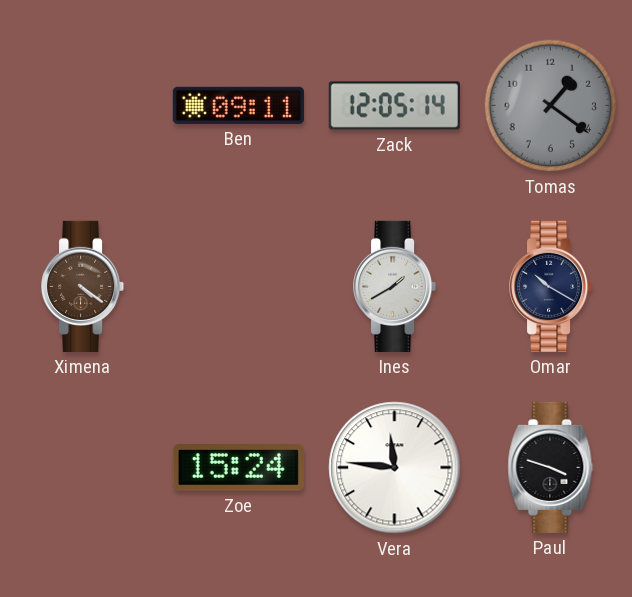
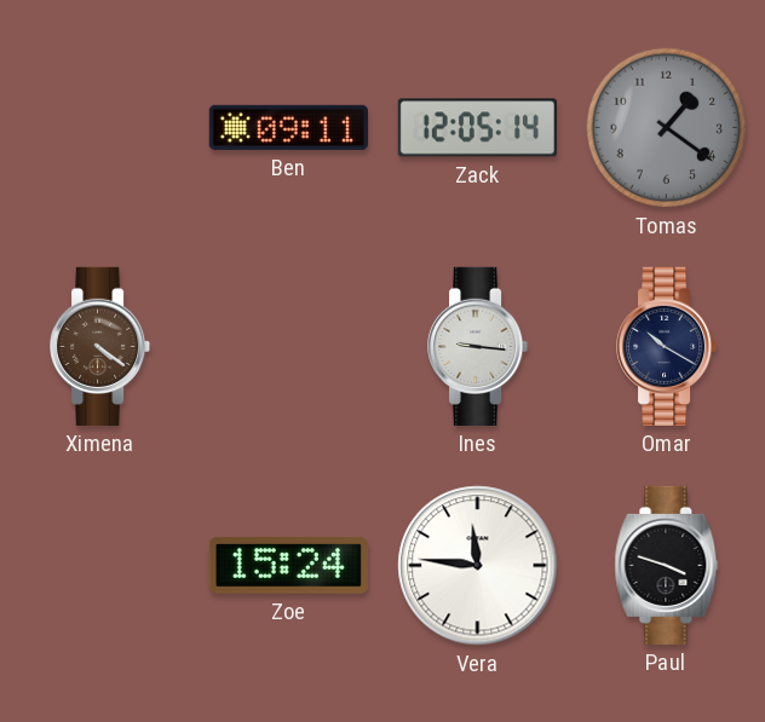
Ines: 1:40 -> 9:16
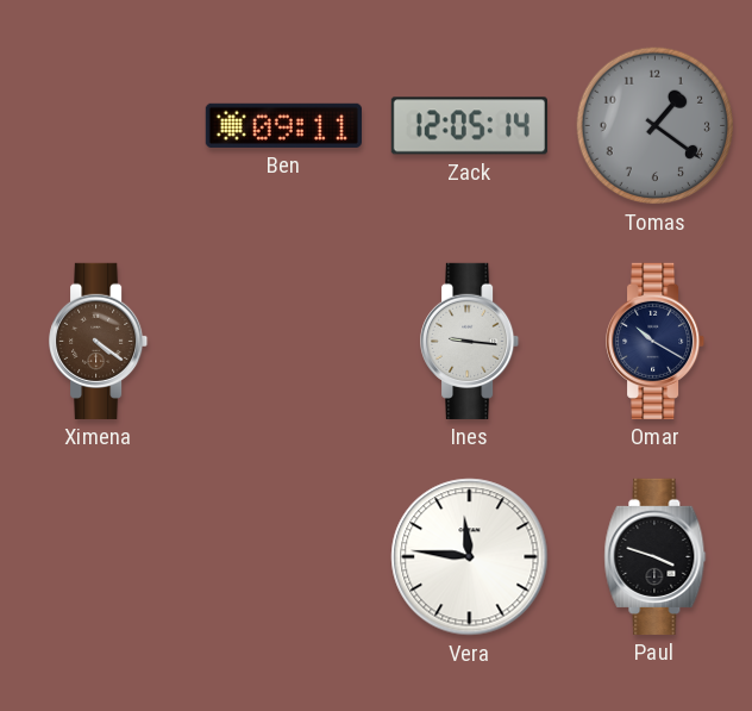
Zoe: 15:24 -> none
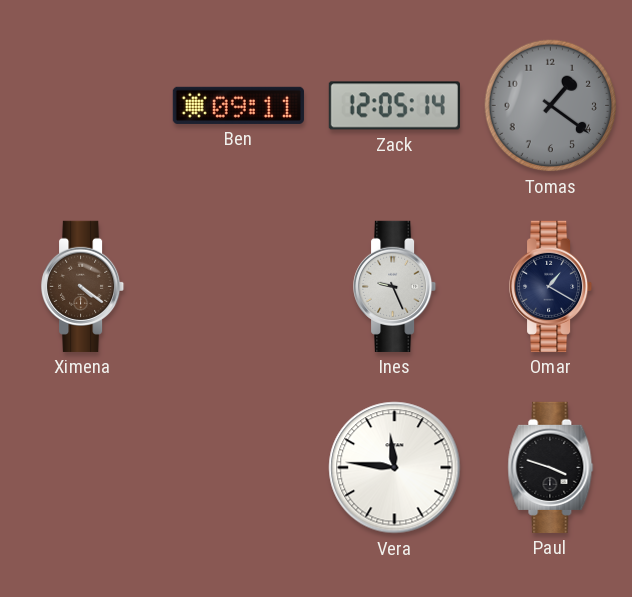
Ines: 9:16 -> 9:26
Omar: 10:20 -> 1:20
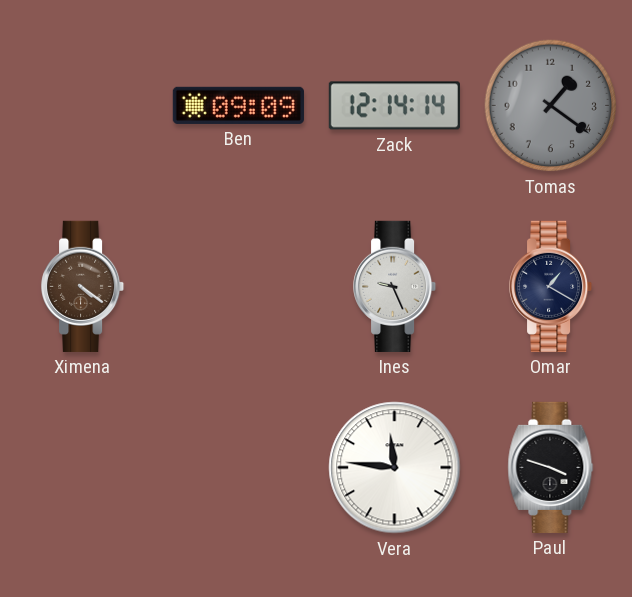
Ben: 09:11 -> 09:09
Zack: 12:05 -> 12:14
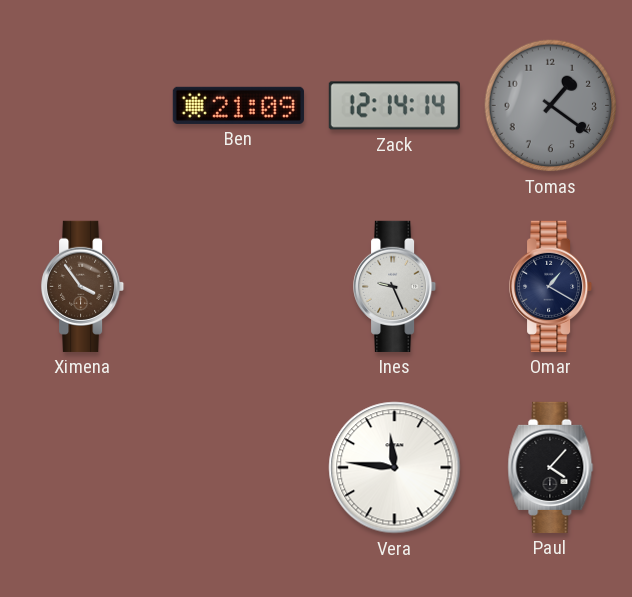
Ben: 09:09 -> 21:09
Ximena: 4:21 -> 3:54
Paul: 3:48 -> 4:07
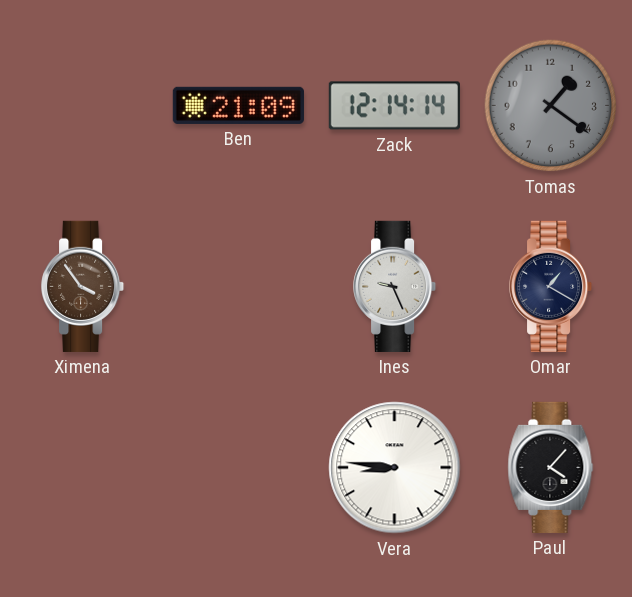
Vera: 11:46 -> 8:46
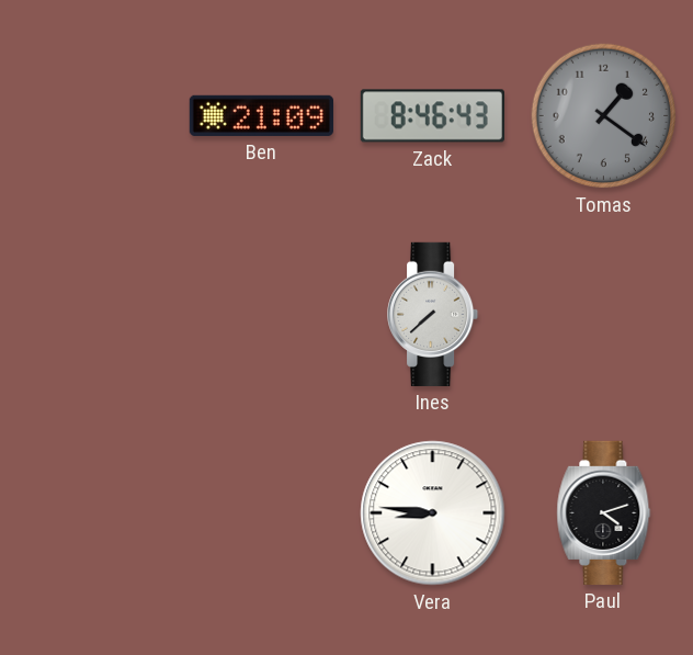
Zack: 12:14 -> 8:46
Ximena: 3:54 -> none
Ines: 9:26 -> 7:38
Omar: 1:20 -> none
Paul: 4:07 -> 4:12
